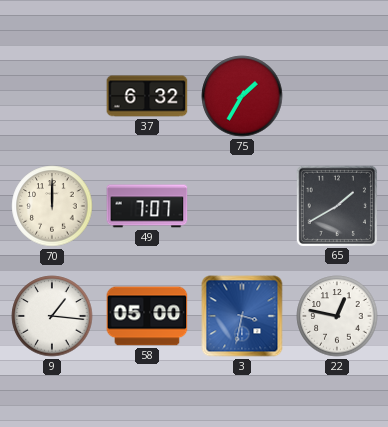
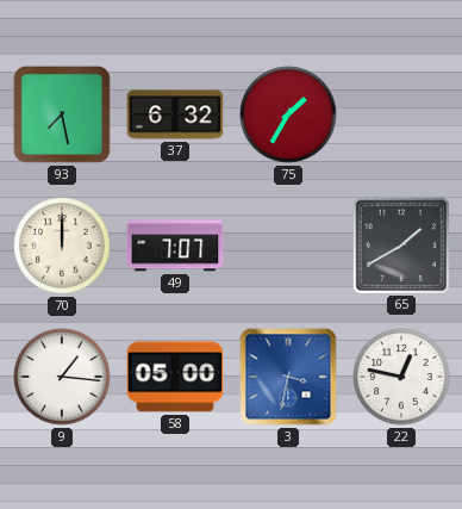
93: none -> 7:28
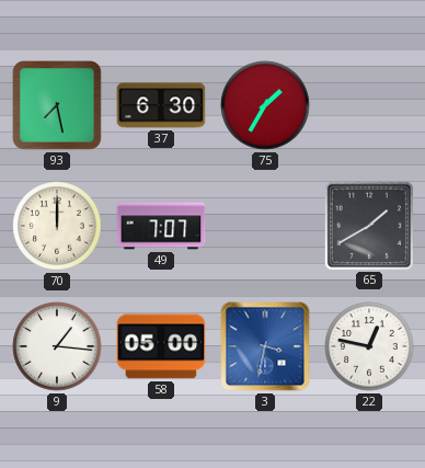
37: 6:32 -> 6:30
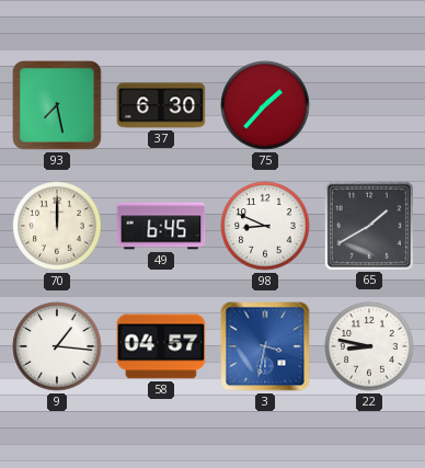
75: 1:35 -> 1:37
49: 7:07 -> 6:45
98: none -> 8:49
58: 05:00 -> 04:57
22: 12:47 -> 8:47
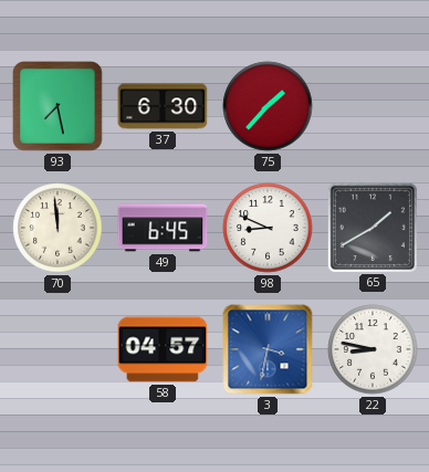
70: 12:00 -> 11:59
9: 1:16 -> none
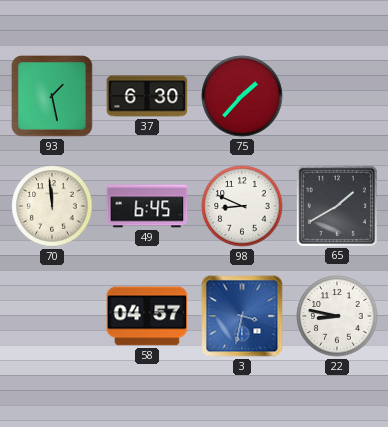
93: 7:28 -> 1:28
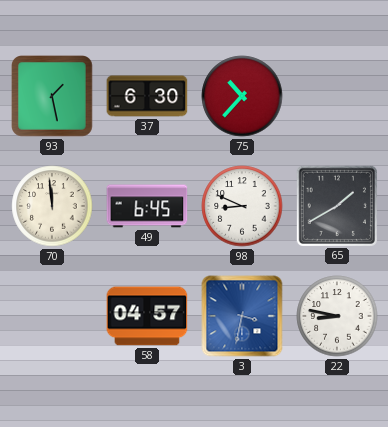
75: 1:37 -> 10:37
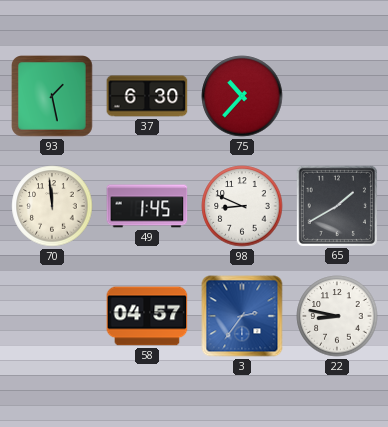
49: 6:45 -> 1:45
3: 3:32 -> 2:36
